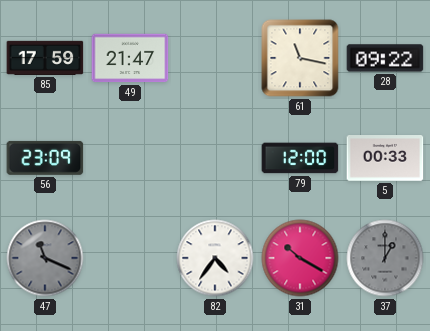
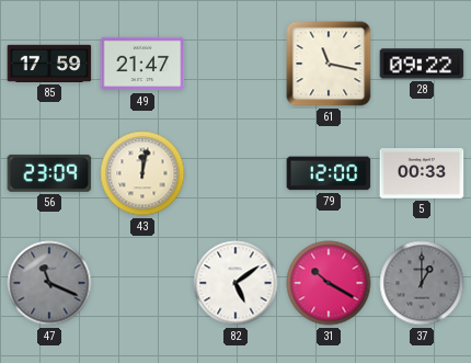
43: none -> 12:02
82: 4:36 -> 5:09
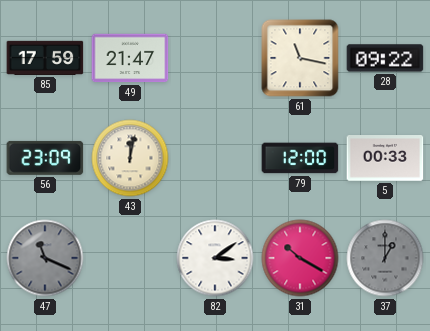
82: 5:09 -> 3:09
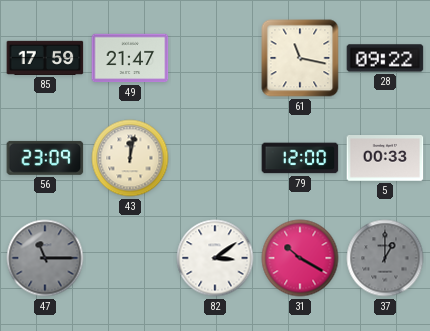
47: 11:19 -> 11:15
